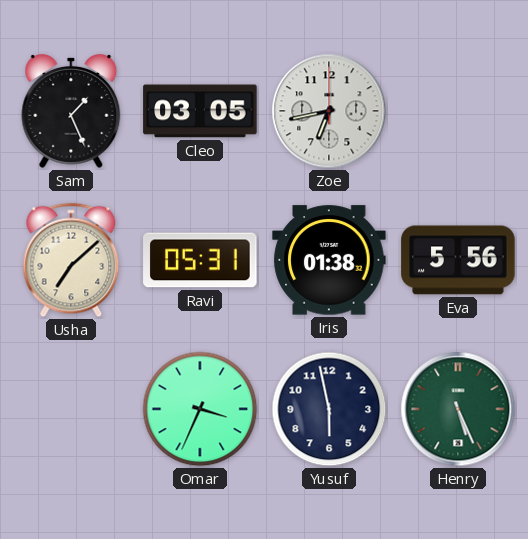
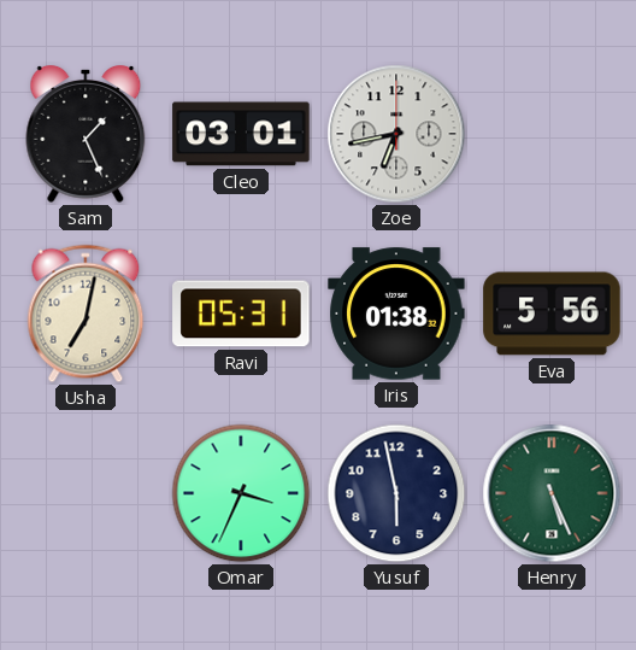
Cleo: 03:05 -> 03:01
Usha: 7:08 -> 7:02
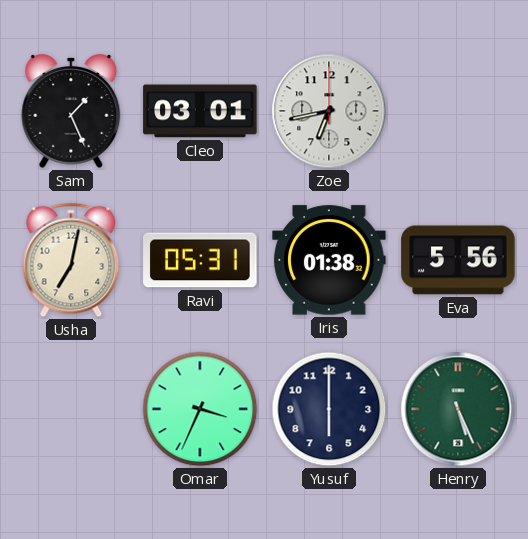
Yusuf: 5:58 -> 6:00
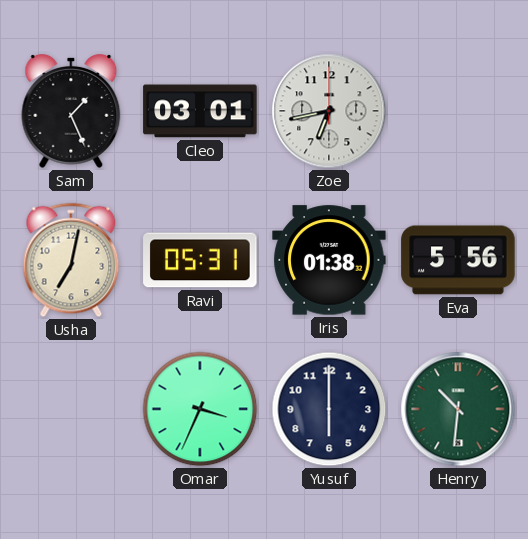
Henry: 5:26 -> 10:31
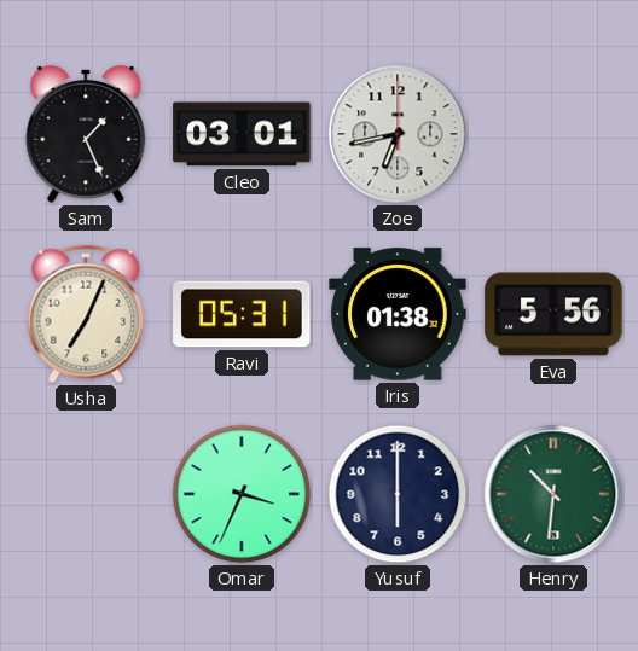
Usha: 7:02 -> 7:04
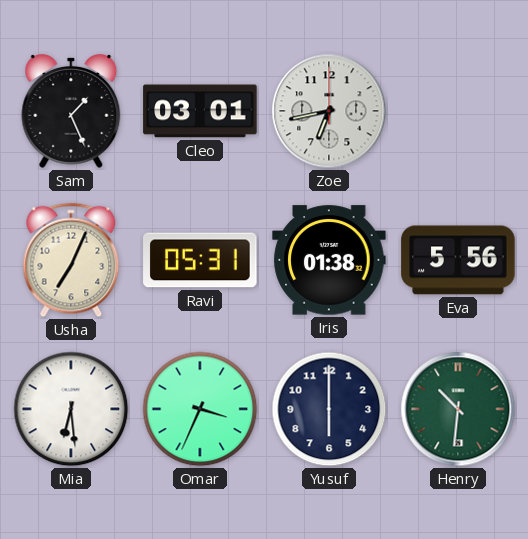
Mia: none -> 6:29
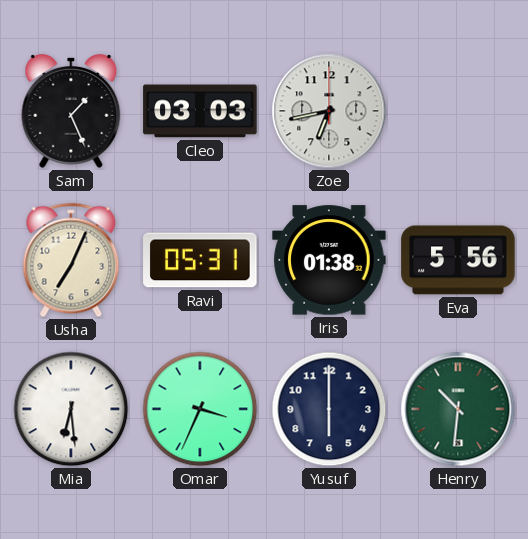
Cleo: 03:01 -> 03:03
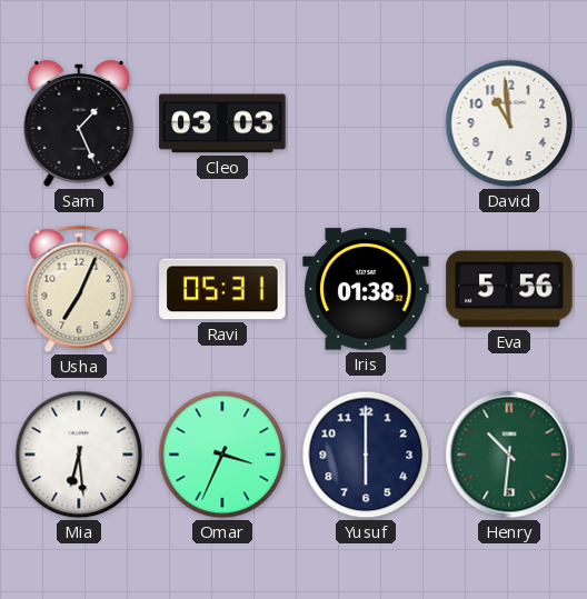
Zoe: 6:43 -> none
David: none -> 10:59
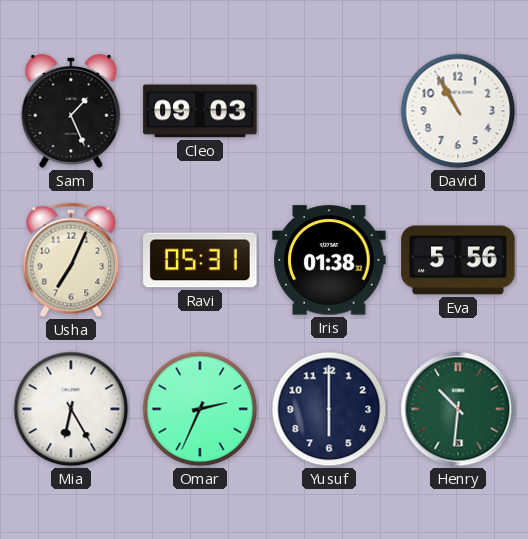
Cleo: 03:03 -> 09:03
David: 10:59 -> 10:55
Mia: 6:29 -> 6:25
Omar: 3:34 -> 2:34
